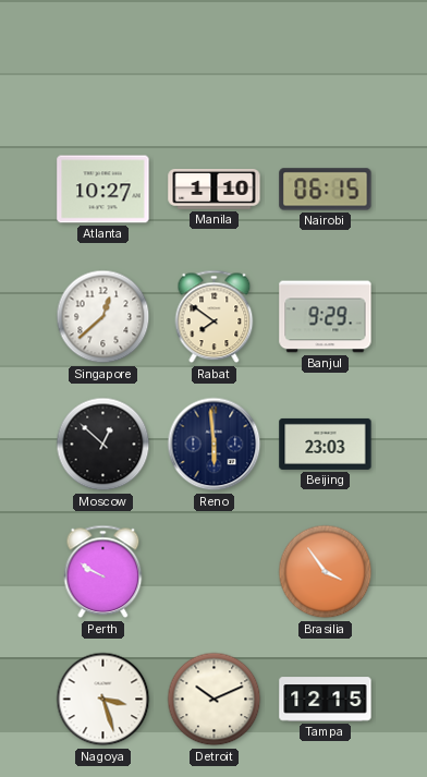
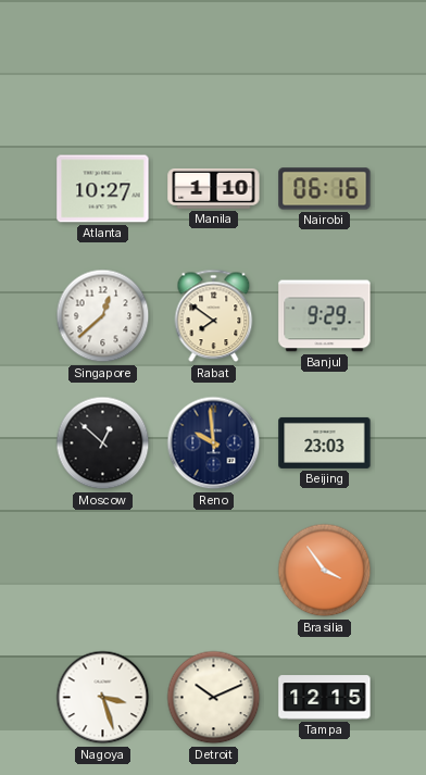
Nairobi: 06:15 -> 06:16
Reno: 5:59 -> 9:59
Perth: 9:50 -> none
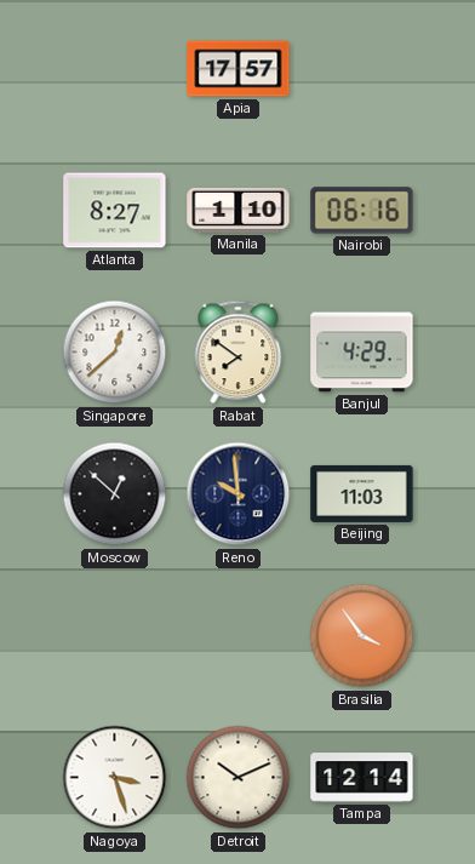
Apia: none -> 17:57
Atlanta: 10:27 -> 8:27
Banjul: 9:29 -> 4:29
Beijing: 23:03 -> 11:03
Tampa: 12:15 -> 12:14
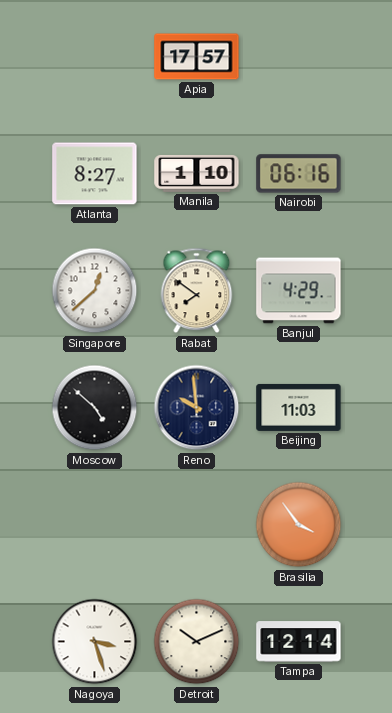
Moscow: 12:52 -> 4:52
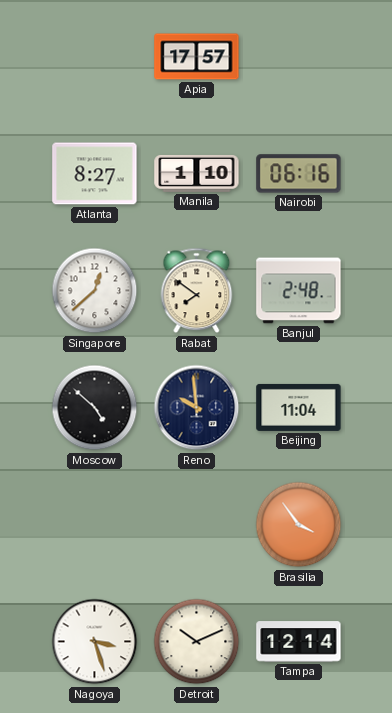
Banjul: 4:29 -> 2:48
Beijing: 11:03 -> 11:04
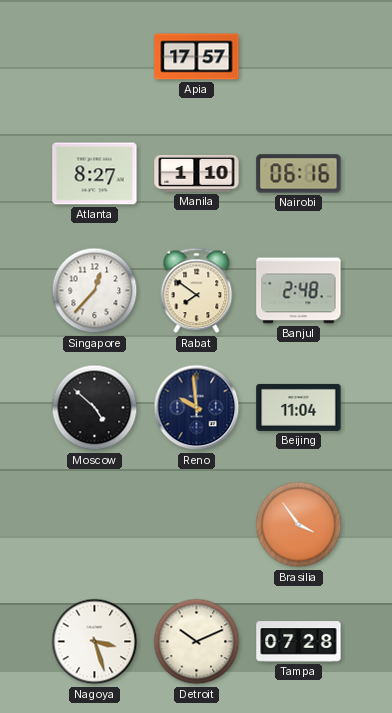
Singapore: 12:38 -> 12:37
Tampa: 12:14 -> 07:28
